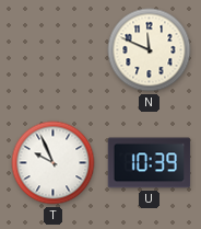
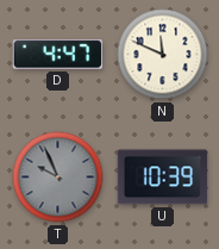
D: none -> 4:47
T dial: white -> grey
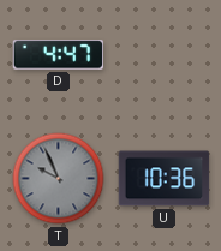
N: 11:49 -> none
U: 10:39 -> 10:36
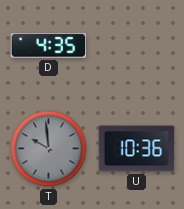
D: 4:47 -> 4:35
T: 9:56 -> 9:59
